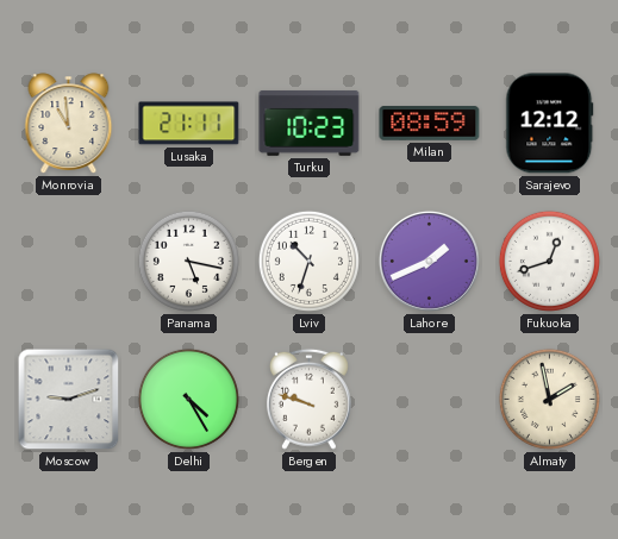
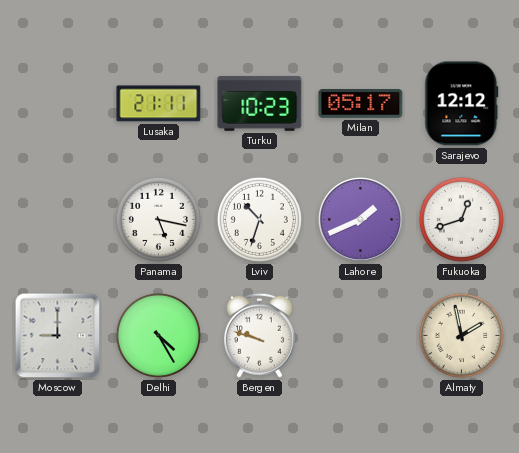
Monrovia: 10:59 -> none
Milan: 08:59 -> 05:17
Moscow: 9:12 -> 9:00
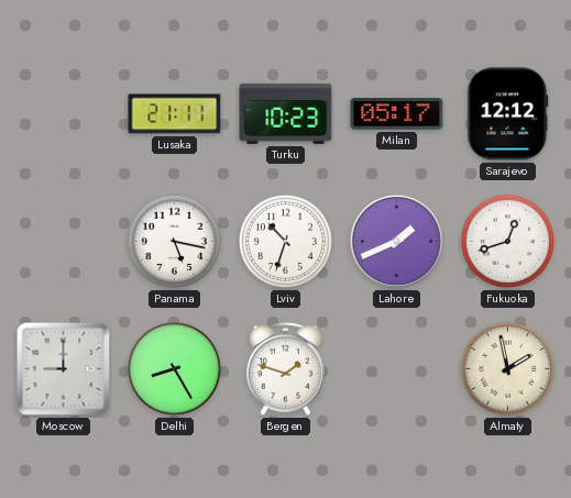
Delhi: 4:25 -> 8:25
Bergen: 9:48 -> 1:48
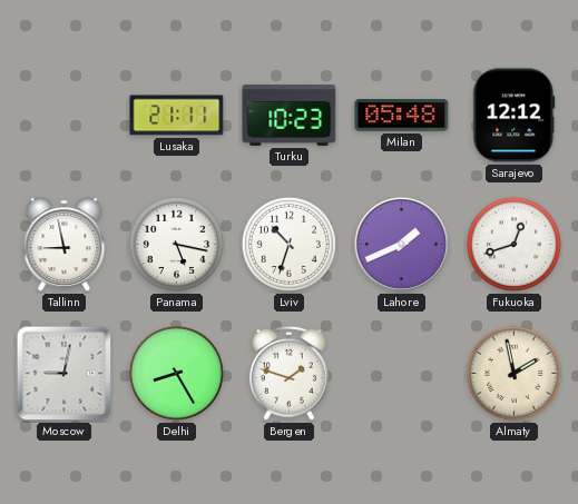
Milan: 05:17 -> 05:48
Tallinn: none -> 8:58
Moscow: 9:00 -> 9:02
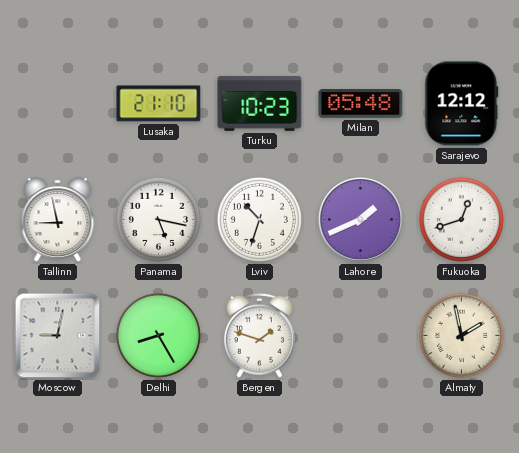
Lusaka: 21:11 -> 21:10
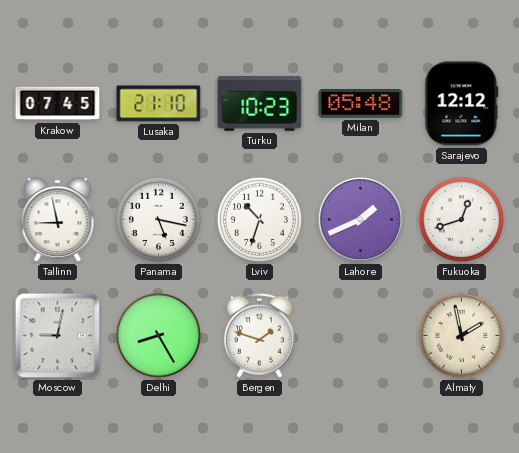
Krakow: none -> 07:45
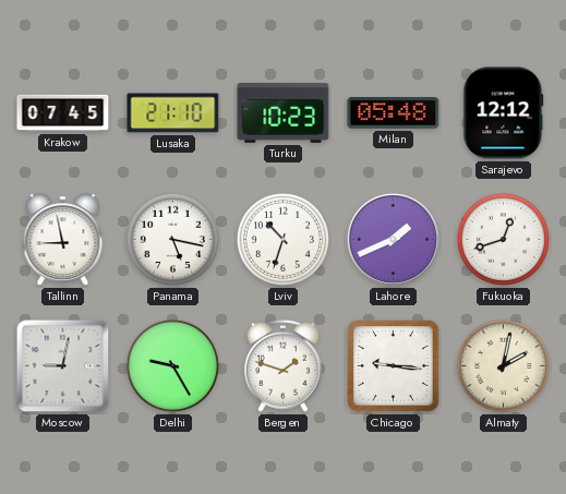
Delhi: 8:25 -> 9:25
Chicago: none -> 9:16
Almaty: 1:58 -> 2:02
